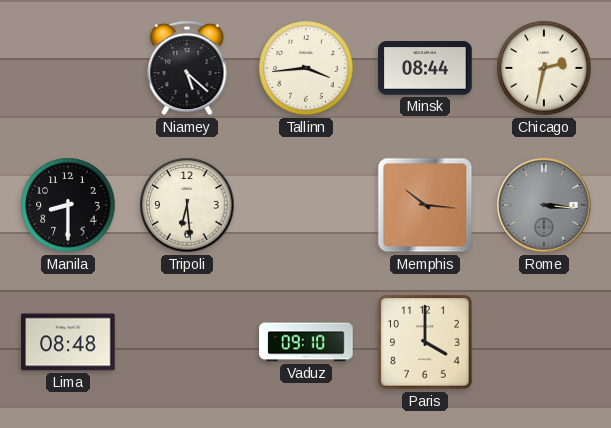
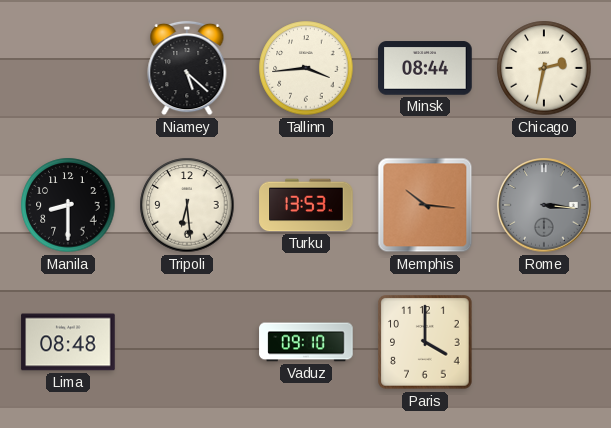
Turku: none -> 13:53
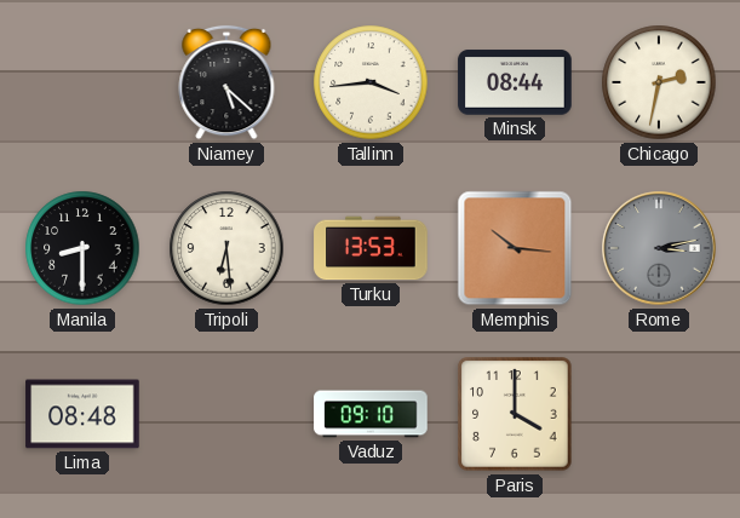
Rome: 3:16 -> 3:13
